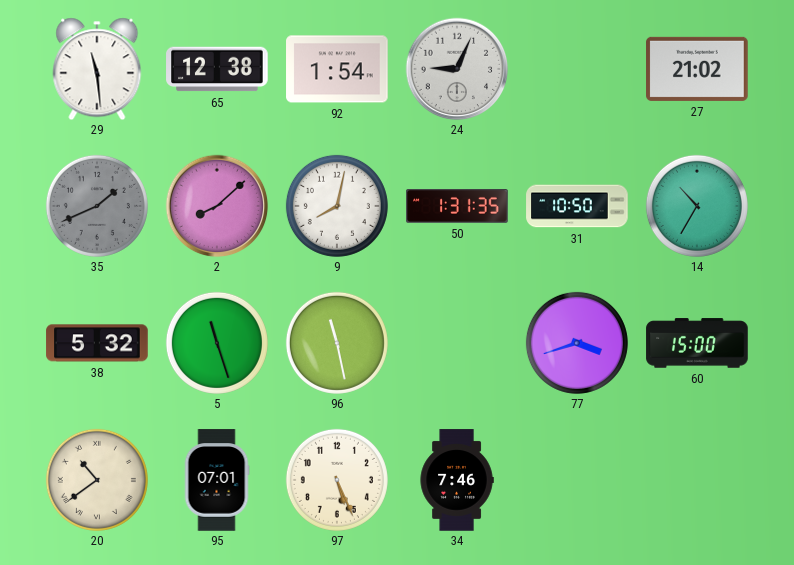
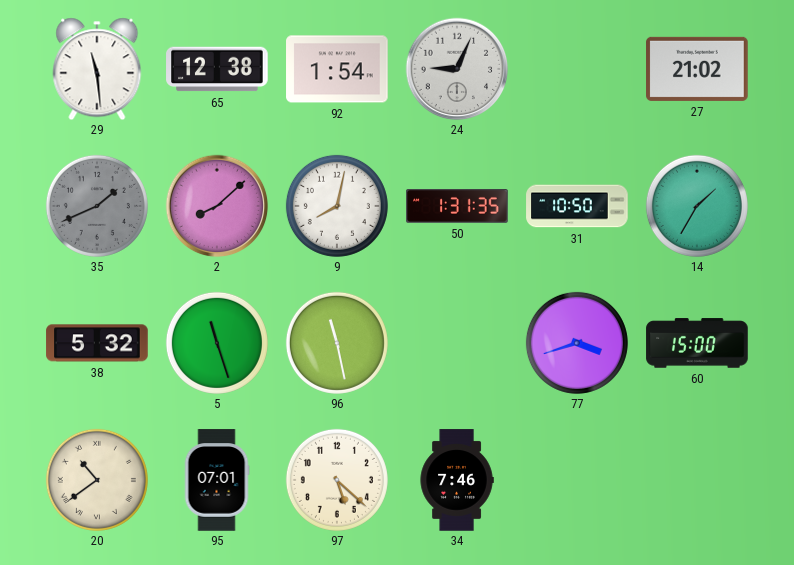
14: 10:35 -> 1:35
97: 5:26 -> 5:22
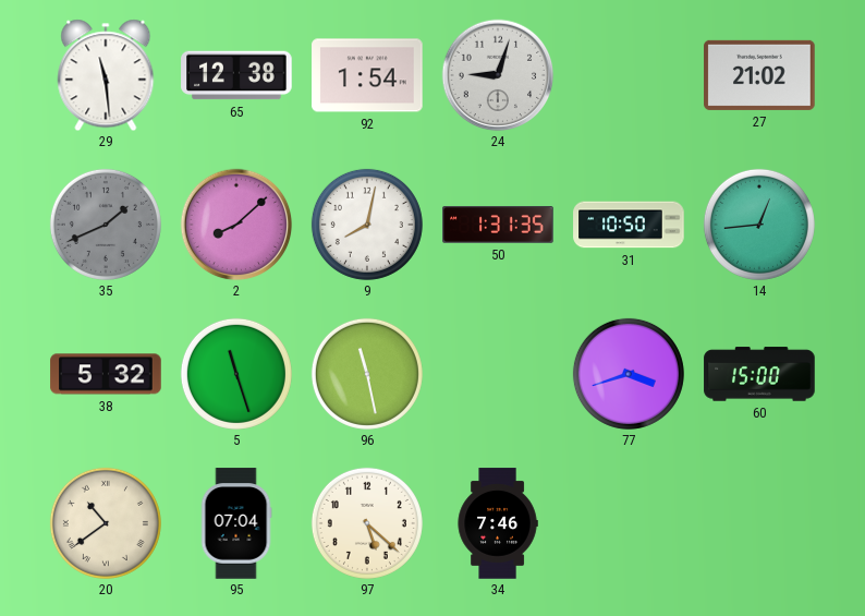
24: 9:04 -> 9:03
14: 1:35 -> 12:44
95: 07:01 -> 07:04
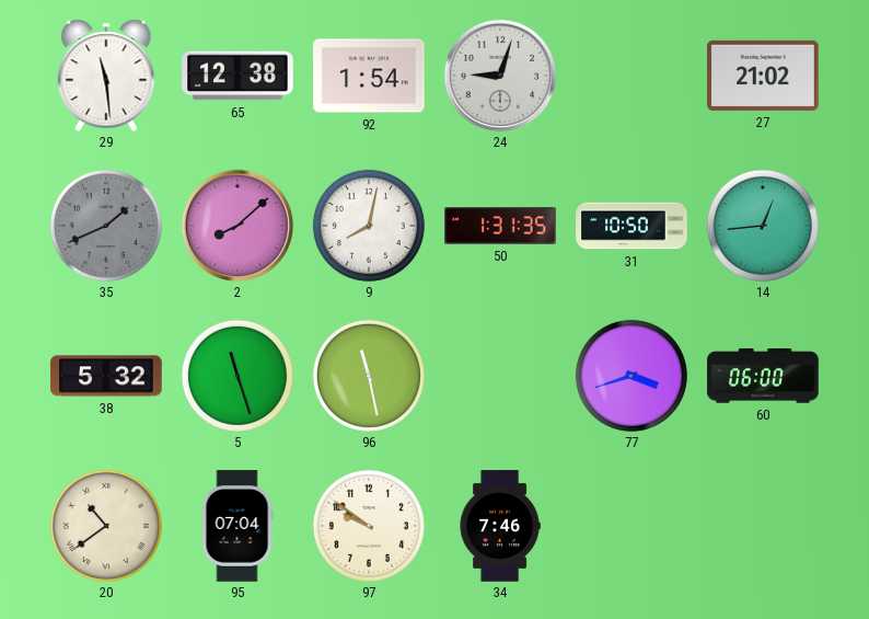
60: 15:00 -> 06:00
97: 5:22 -> 9:51
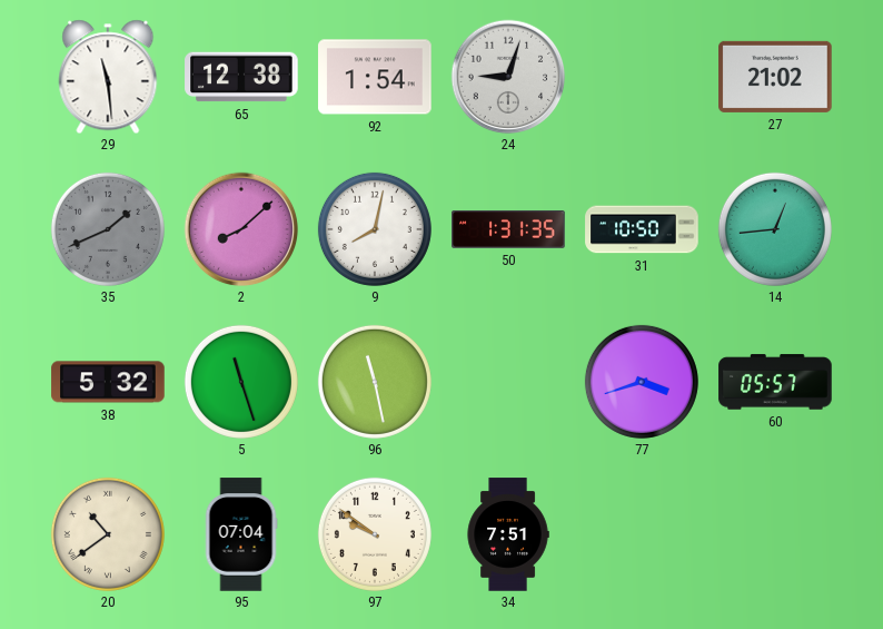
60: 06:00 -> 05:57
34: 7:46 -> 7:51
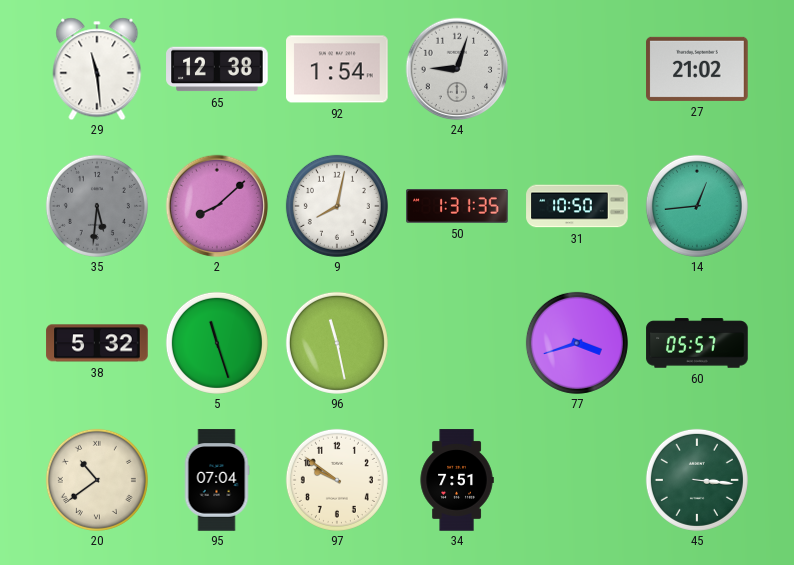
35: 1:41 -> 5:31
45: none -> 3:16
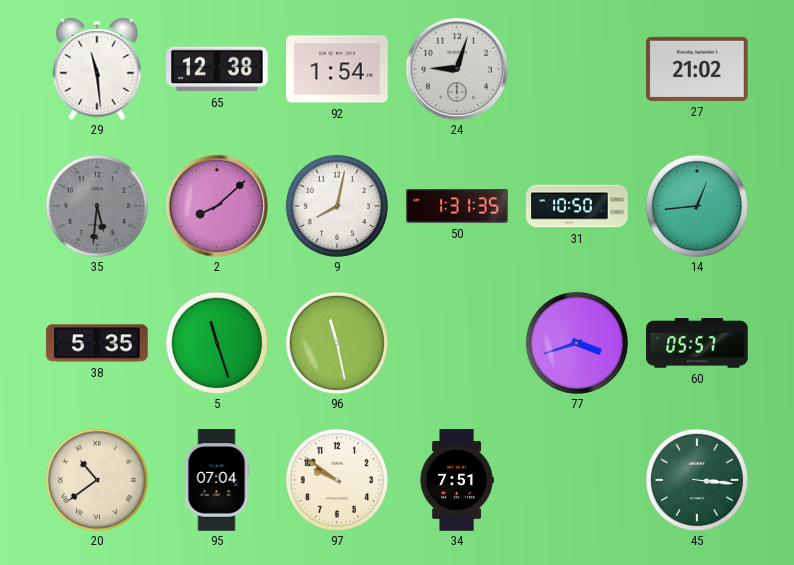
38: 5:32 -> 5:35
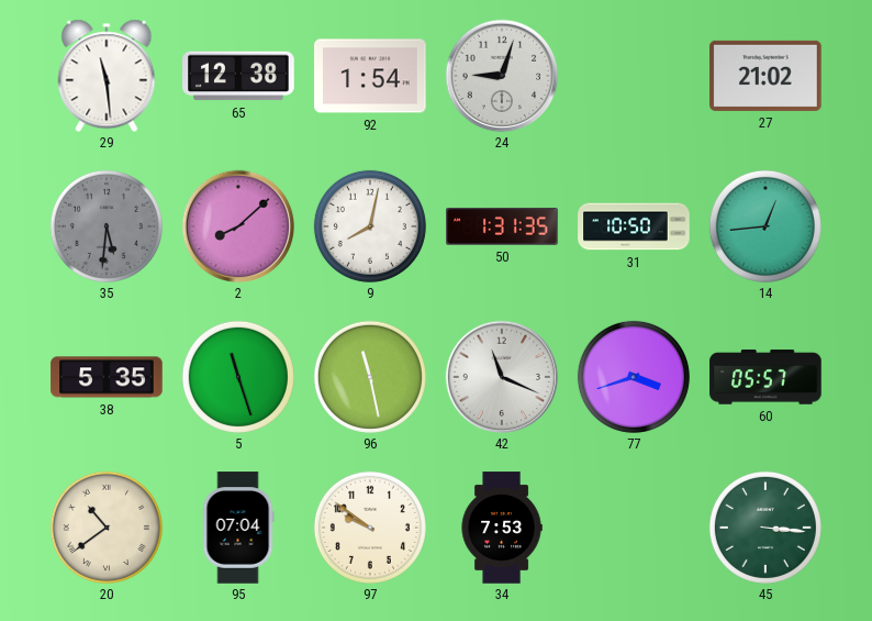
42: none -> 11:19
34: 7:51 -> 7:53
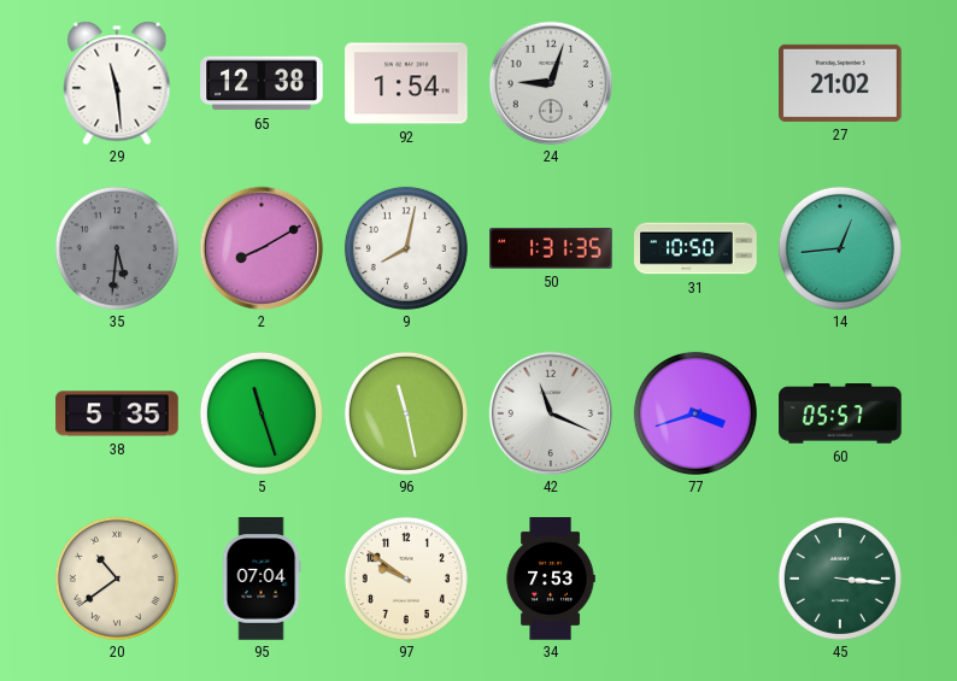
2: 8:08 -> 8:10
